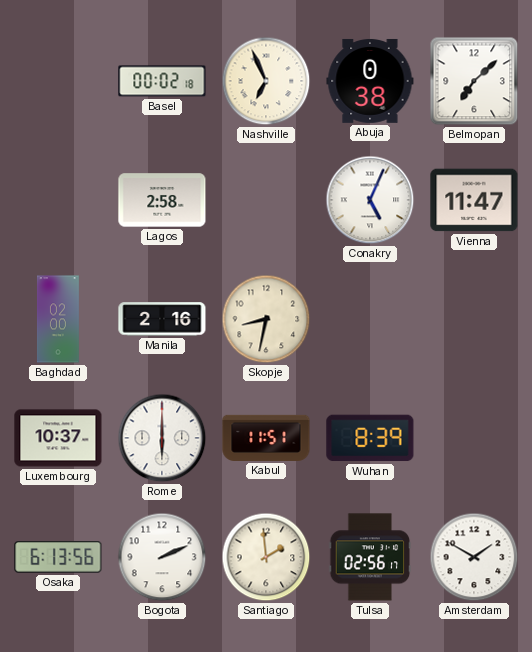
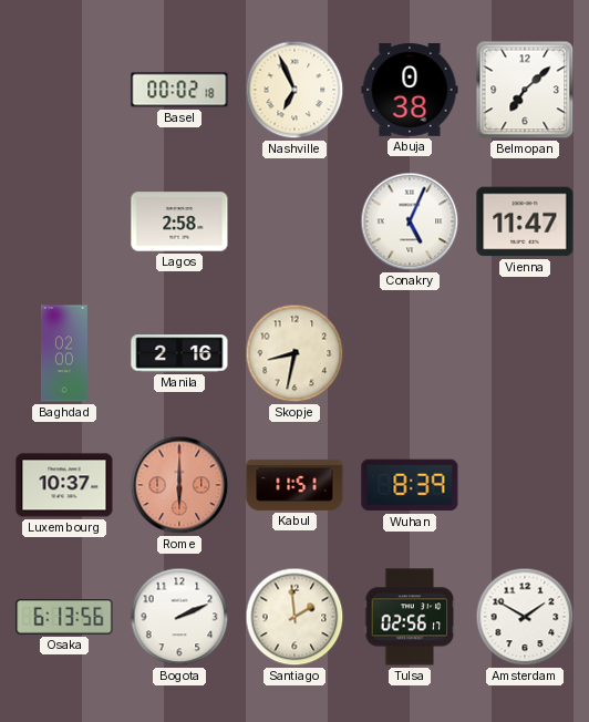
Rome dial: white -> salmon
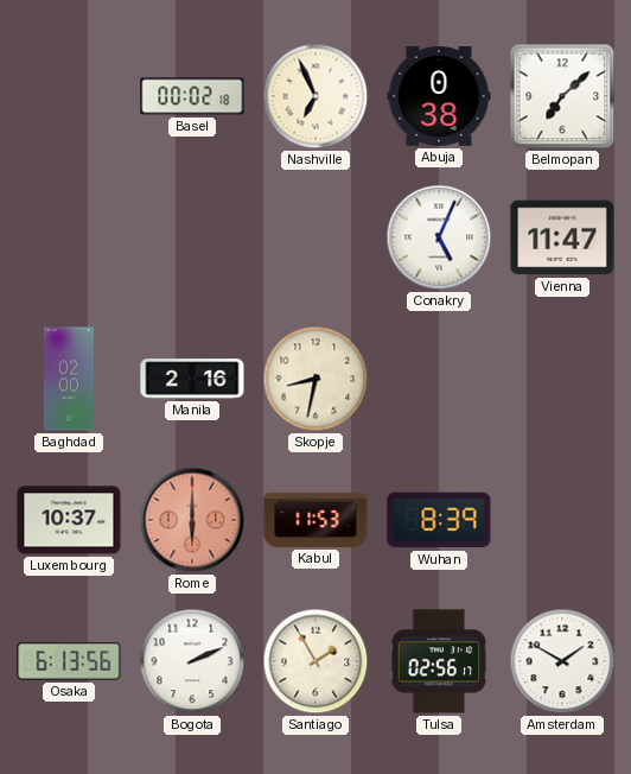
Lagos: 2:58 -> none
Kabul: 11:51 -> 11:53
Santiago: 1:59 -> 1:55
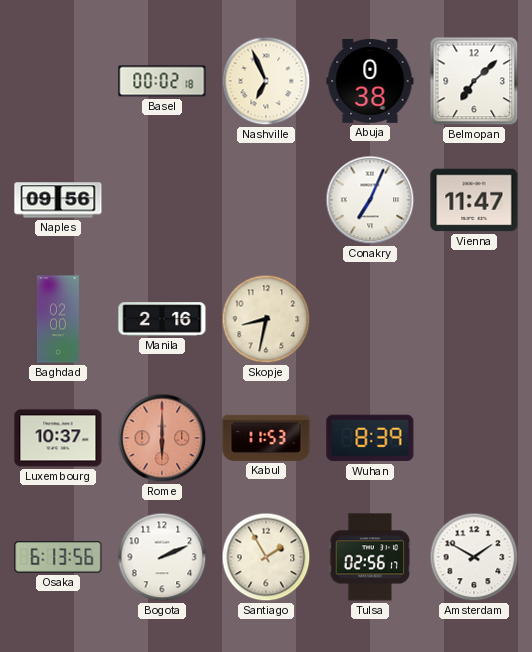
Naples: none -> 09:56
Conakry: 5:04 -> 7:04
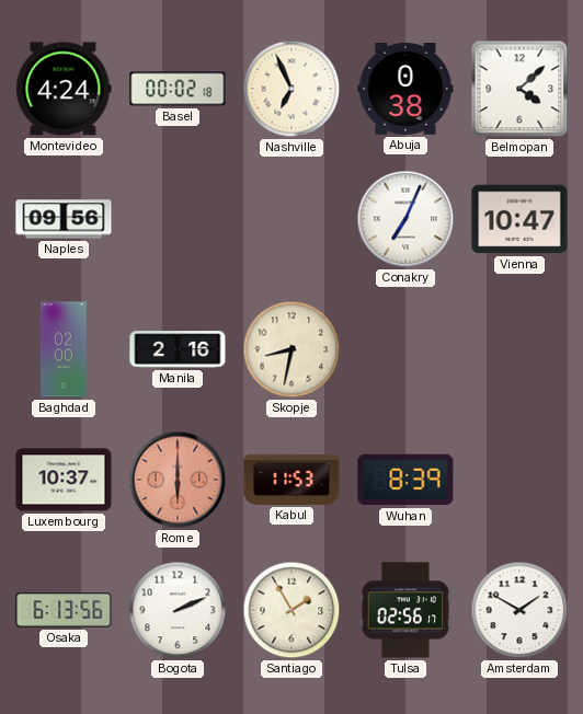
Montevideo: none -> 4:24
Belmopan: 7:08 -> 4:08
Vienna: 11:47 -> 10:47
